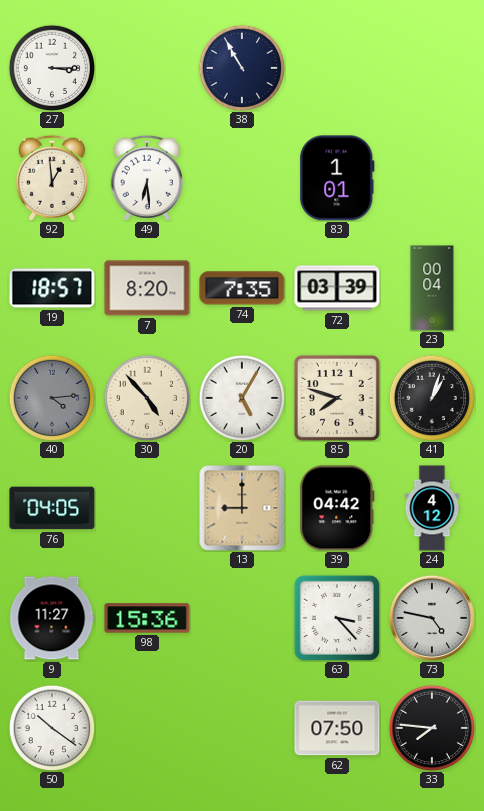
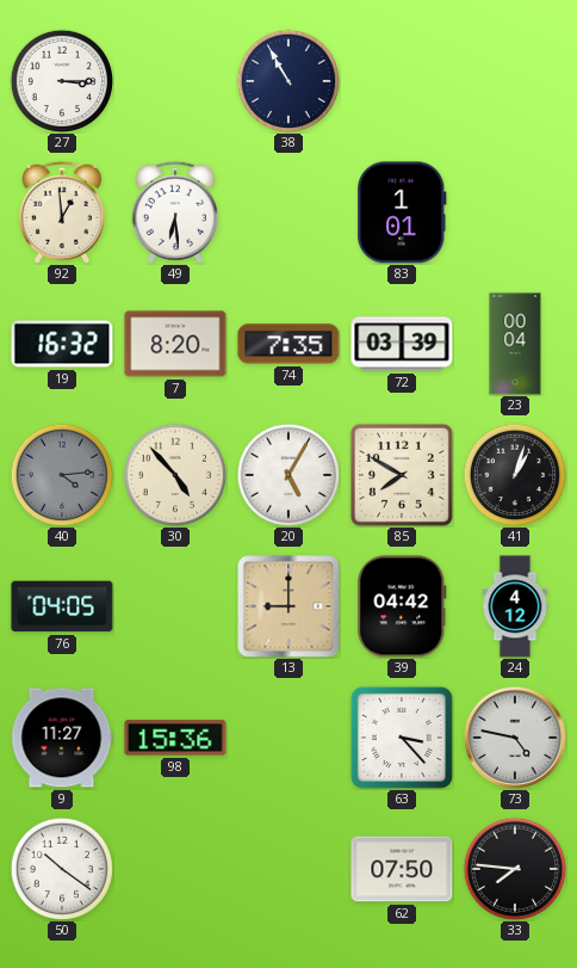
19: 18:57 -> 16:32
85: 7:48 -> 7:50
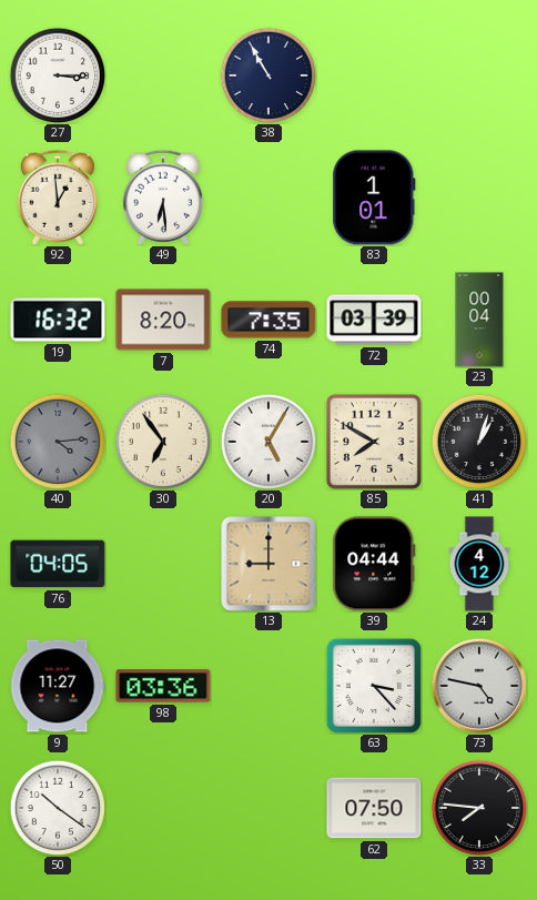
30: 4:53 -> 6:54
39: 04:42 -> 04:44
98: 15:36 -> 03:36
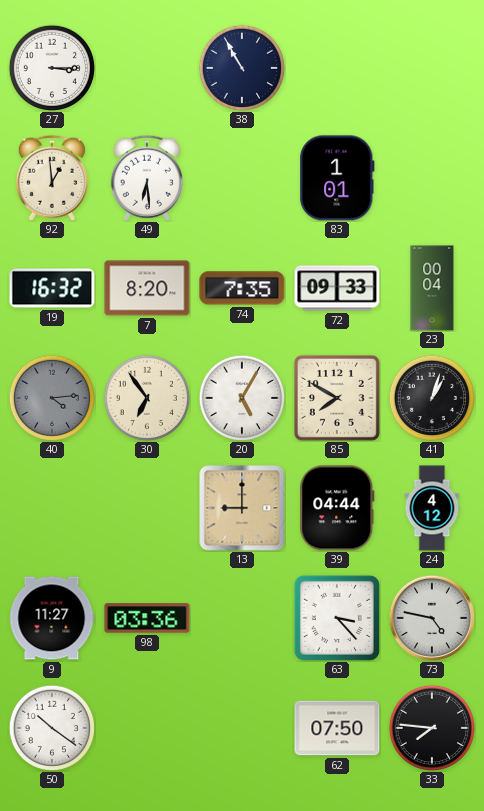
72: 03:39 -> 09:33
76: 04:05 -> none
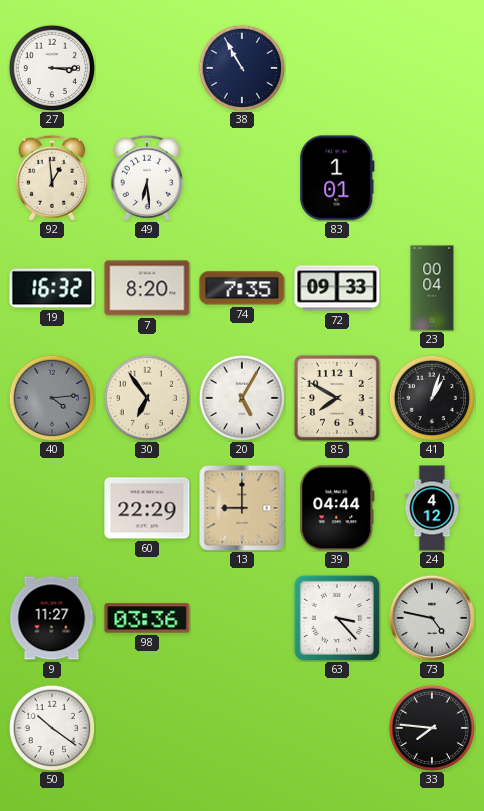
60: none -> 22:29
62: 07:50 -> none
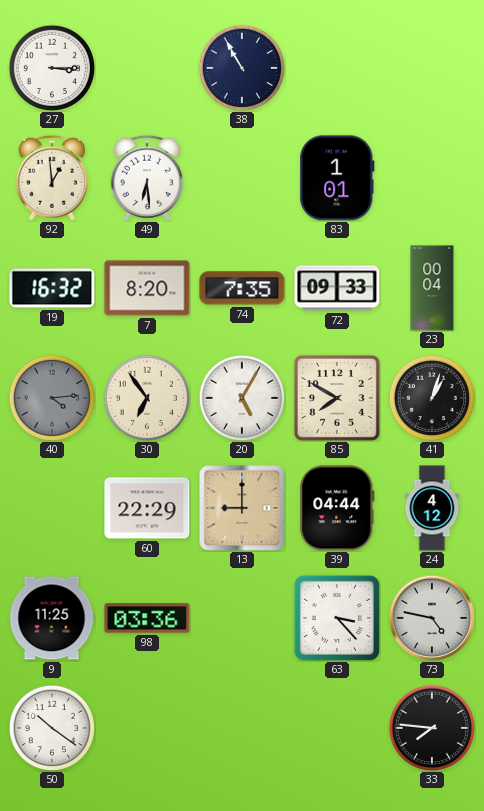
9: 11:27 -> 11:25
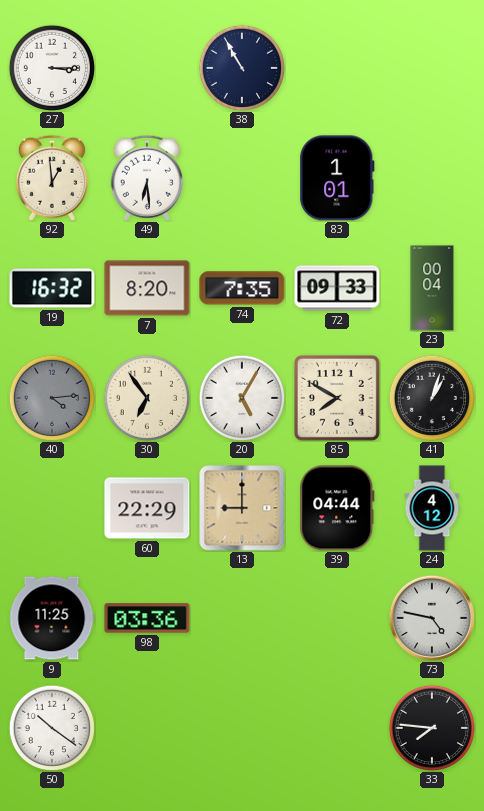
63: 3:23 -> none
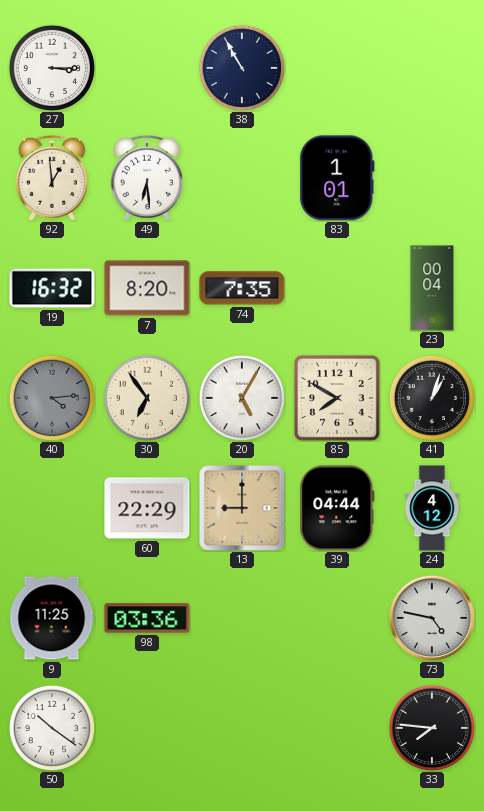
72: 09:33 -> none
